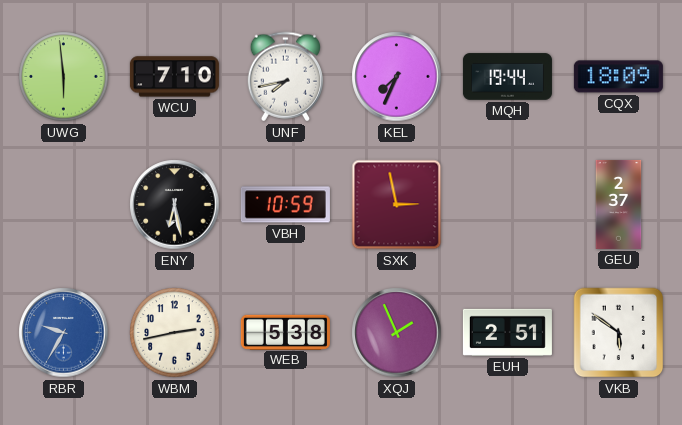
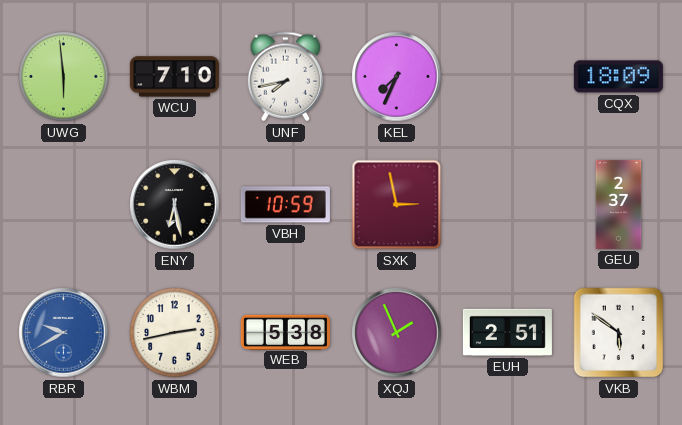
MQH: 19:44 -> none
RBR: 9:35 -> 9:40
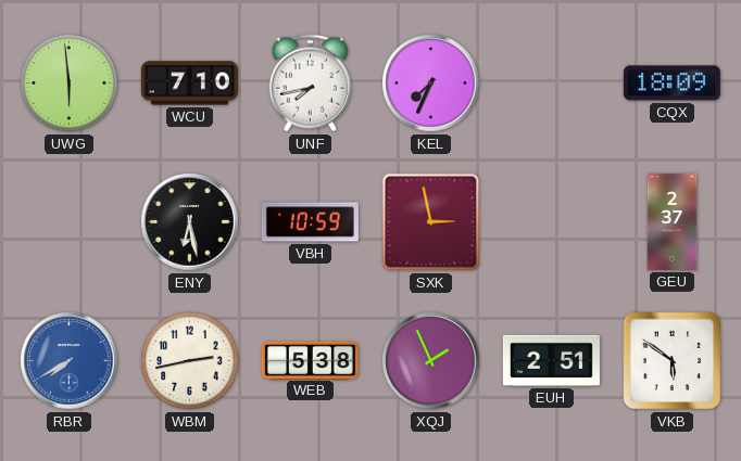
RBR: 9:40 -> 7:40
